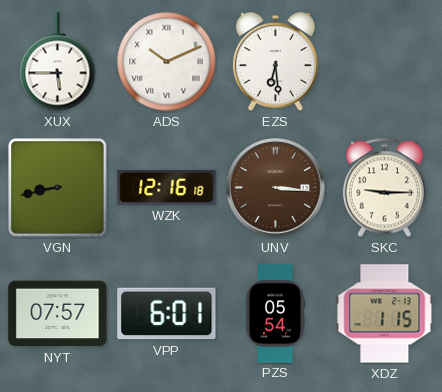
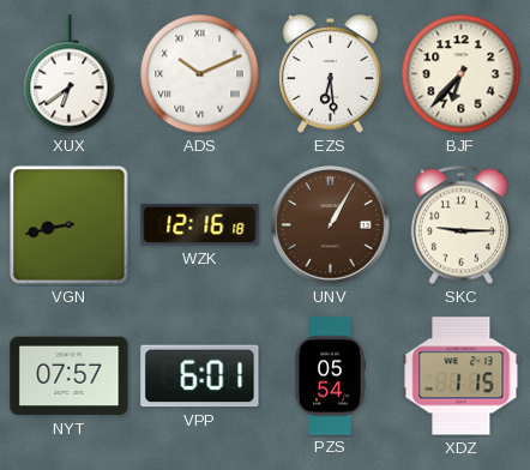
XUX: 5:45 -> 6:39
BJF: none -> 6:37
UNV: 3:16 -> 1:05
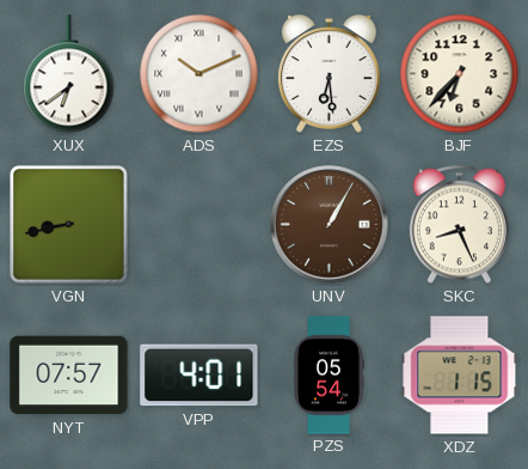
WZK: 12:16 -> none
SKC: 9:15 -> 8:26
VPP: 6:01 -> 4:01
